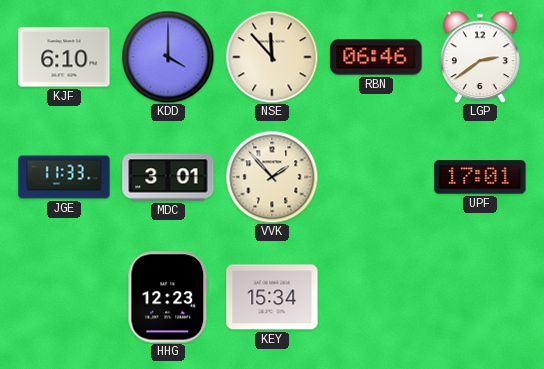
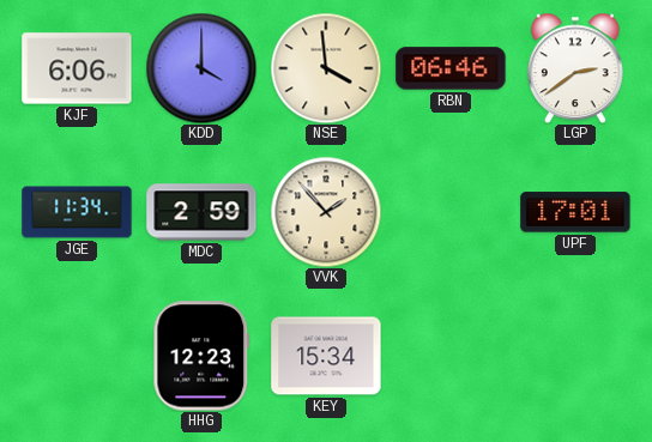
KJF: 6:10 -> 6:06
NSE: 11:53 -> 3:59
JGE: 11:33 -> 11:34
MDC: 3:01 -> 2:59
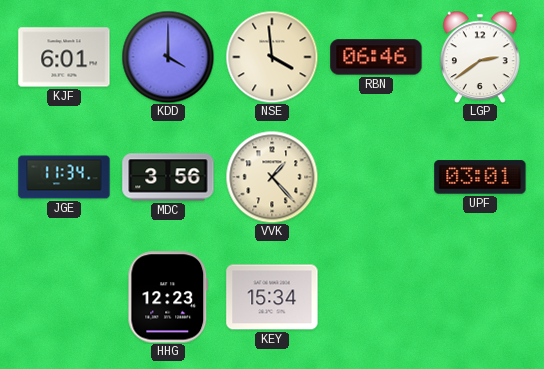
KJF: 6:06 -> 6:01
MDC: 2:59 -> 3:56
VVK: 1:53 -> 1:23
UPF: 17:01 -> 03:01
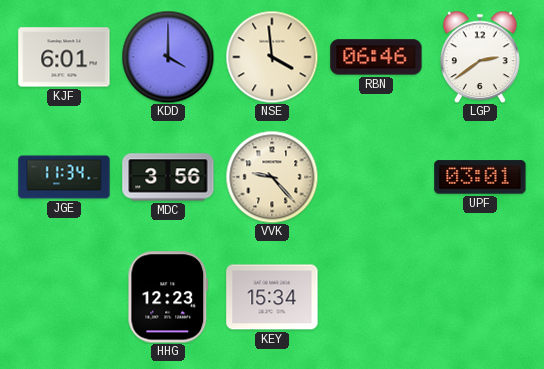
VVK: 1:23 -> 9:23
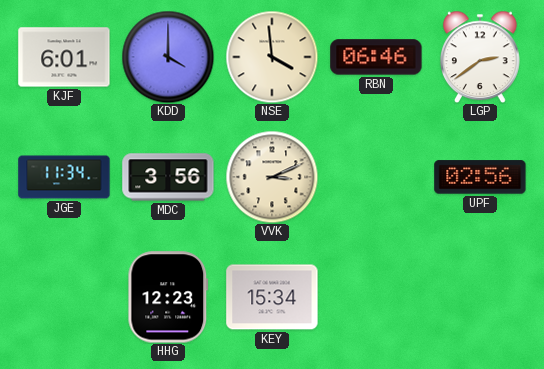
VVK: 9:23 -> 3:11
UPF: 03:01 -> 02:56
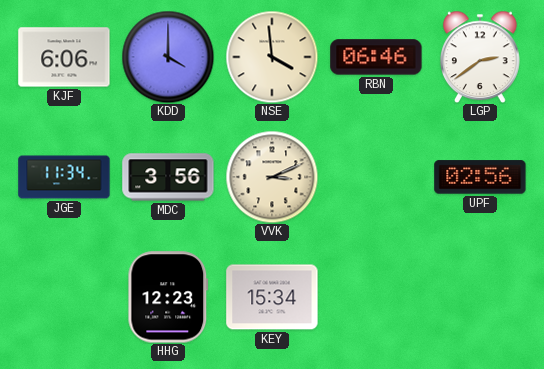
KJF: 6:01 -> 6:06
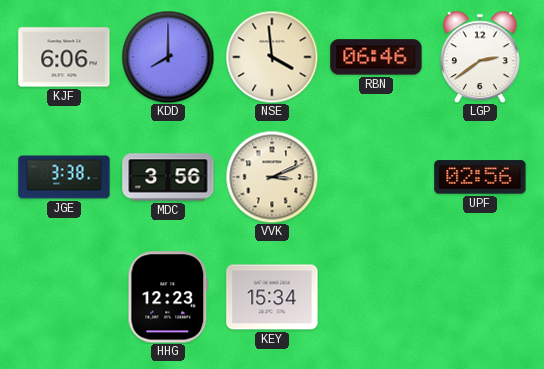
KDD: 4:00 -> 8:00
JGE: 11:34 -> 3:38
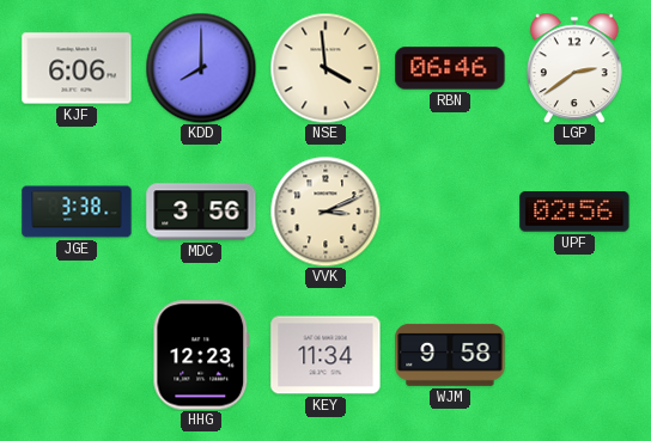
KEY: 15:34 -> 11:34
WJM: none -> 9:58
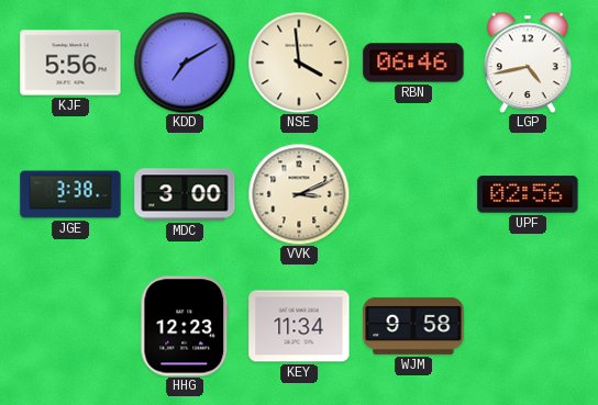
KJF: 6:06 -> 5:56
KDD: 8:00 -> 7:10
LGP: 2:39 -> 4:43
MDC: 3:56 -> 3:00
